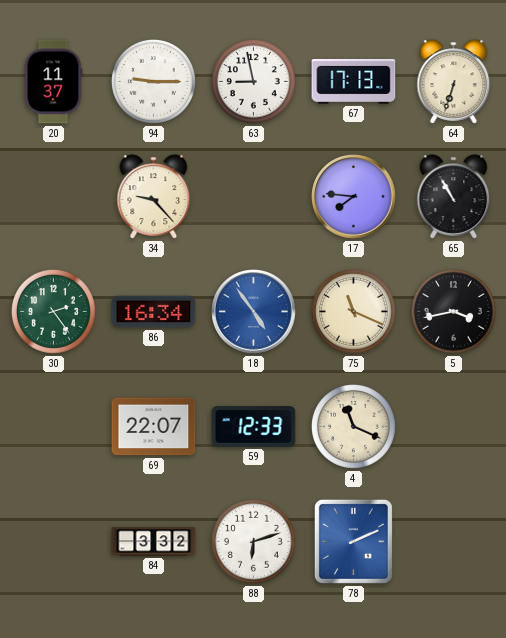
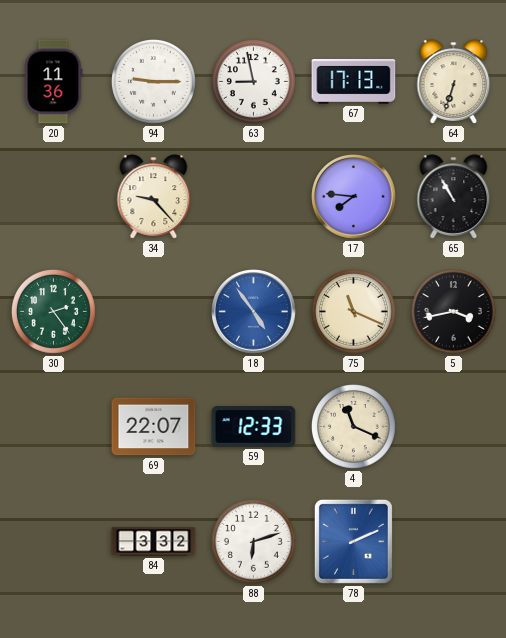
20: 11:37 -> 11:36
86: 16:34 -> none
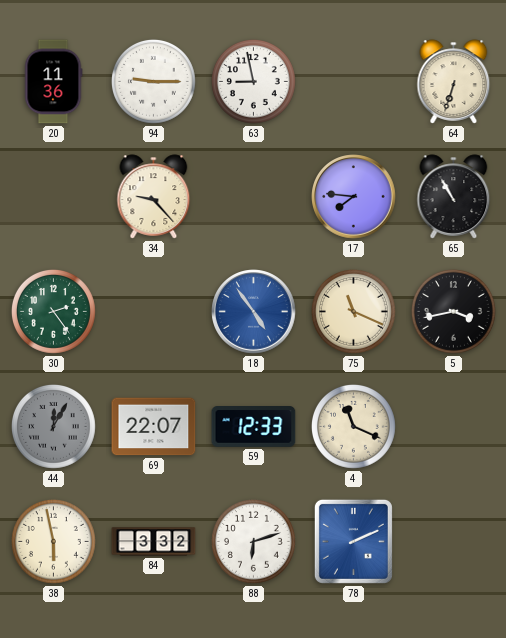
67: 17:13 -> none
44: none -> 12:05
38: none -> 5:58
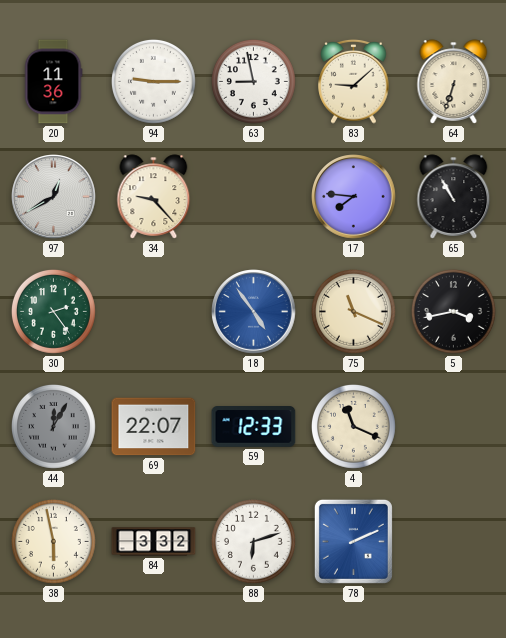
83: none -> 9:08
97: none -> 12:40
